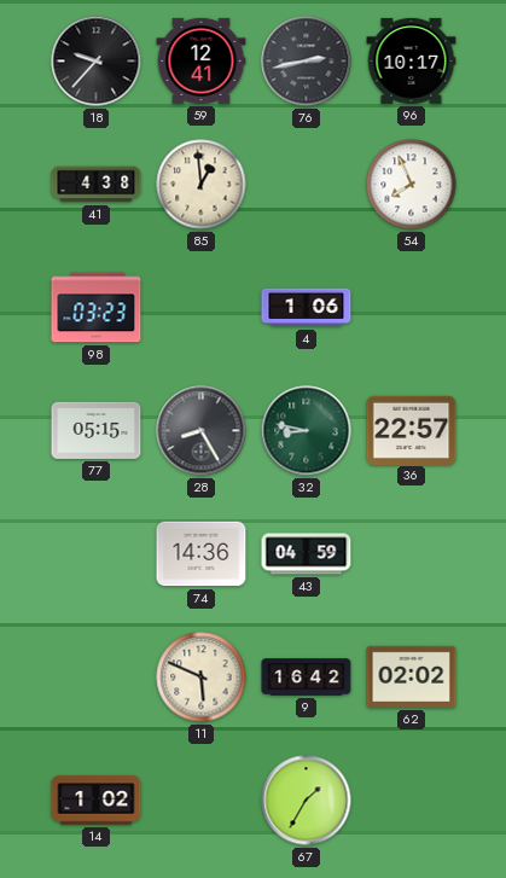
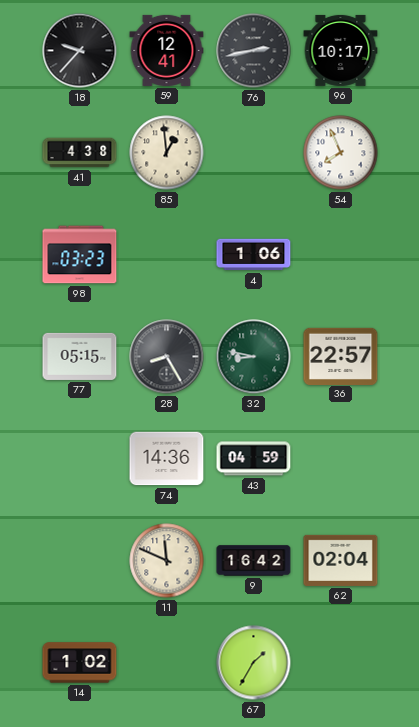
11: 5:49 -> 11:49
62: 02:02 -> 02:04
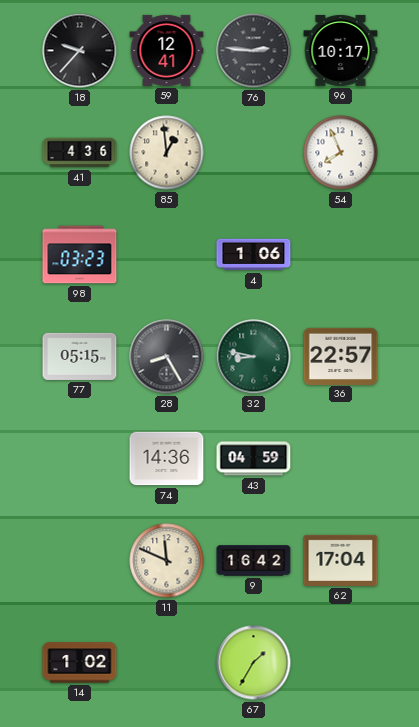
76: 2:43 -> 2:46
41: 4:38 -> 4:36
62: 02:04 -> 17:04
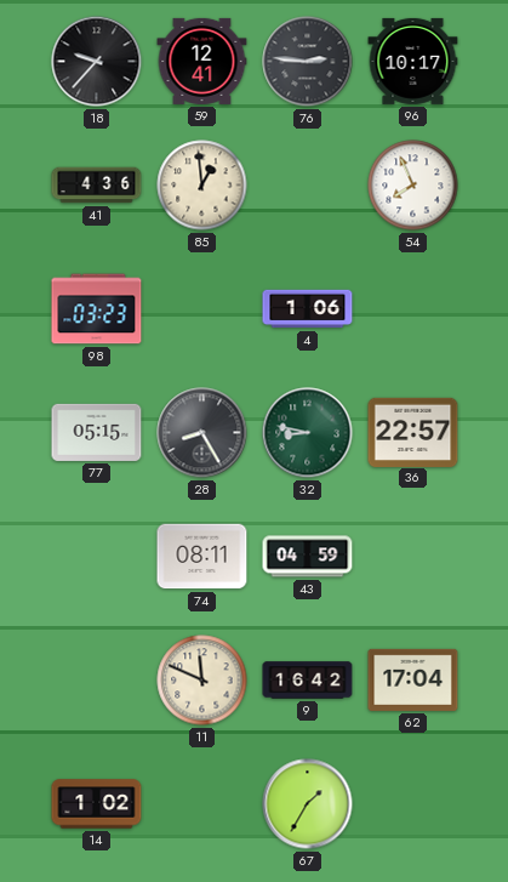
74: 14:36 -> 08:11
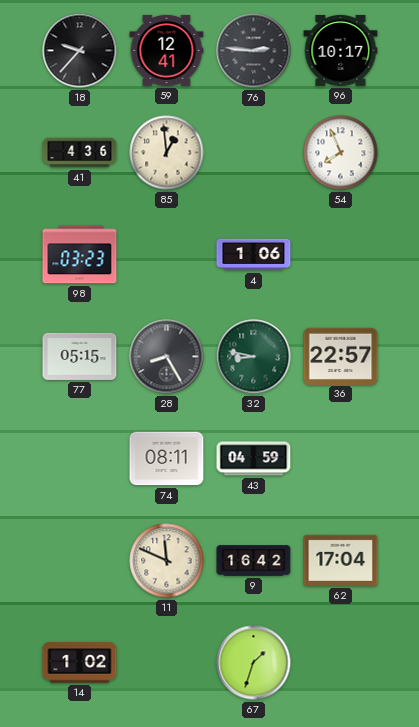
67: 1:35 -> 1:33
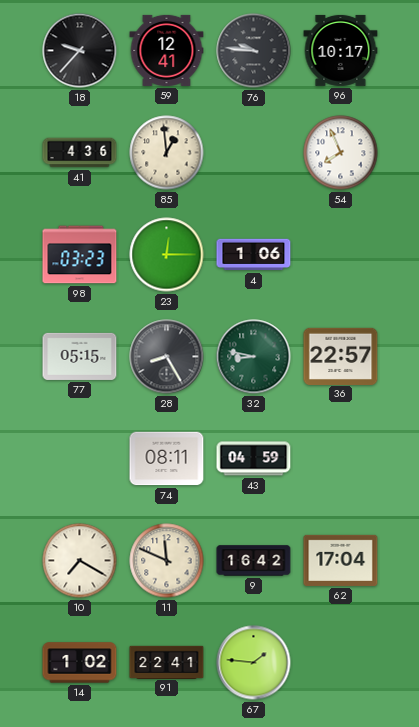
76: 2:46 -> 9:46
23: none -> 12:15
10: none -> 7:20
91: none -> 22:41
67: 1:33 -> 1:46
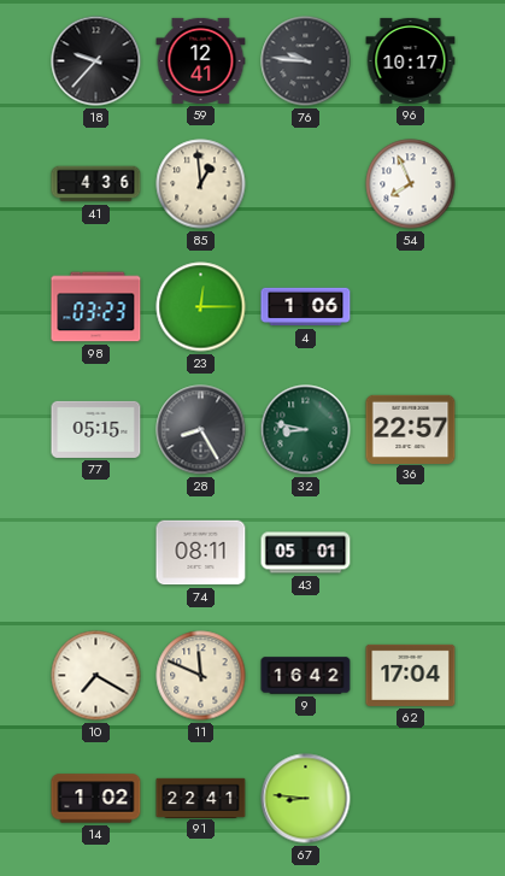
43: 04:59 -> 05:01
67: 1:46 -> 8:46
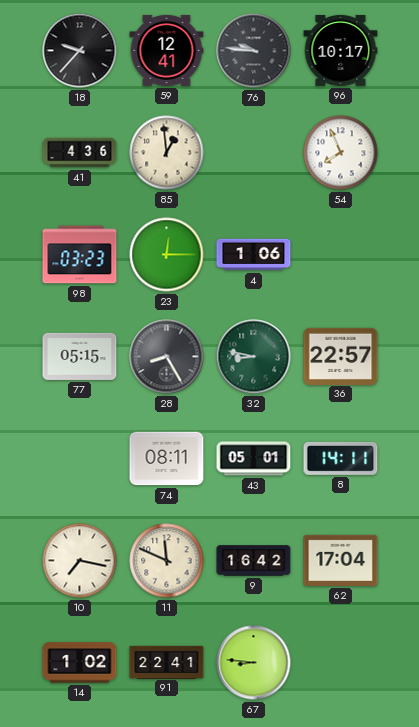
8: none -> 14:11
10: 7:20 -> 7:17
